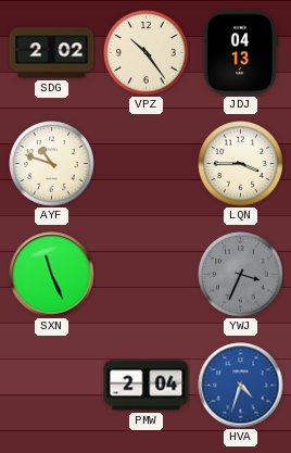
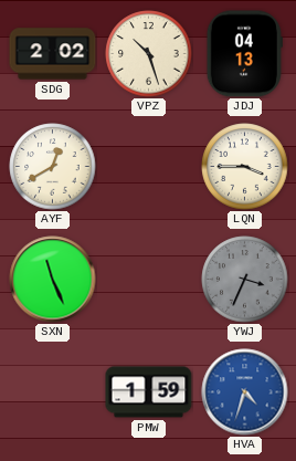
VPZ: 10:24 -> 10:27
AYF: 10:48 -> 12:40
PMW: 2:04 -> 1:59
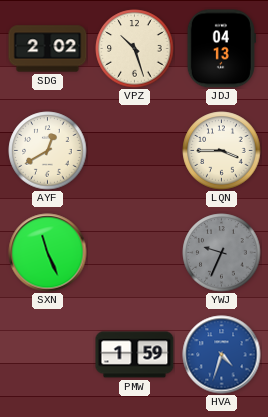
YWJ: 3:34 -> 9:34
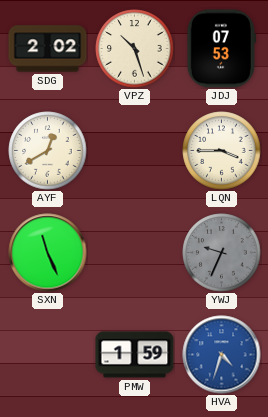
JDJ: 04:13 -> 07:53
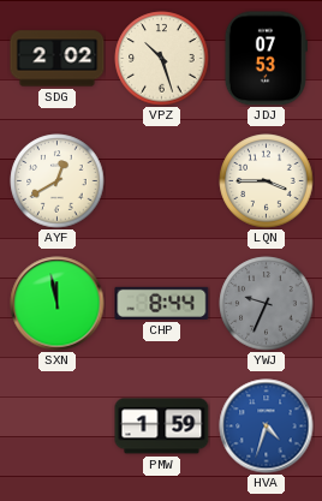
SXN: 11:26 -> 11:58
CHP: none -> 8:44
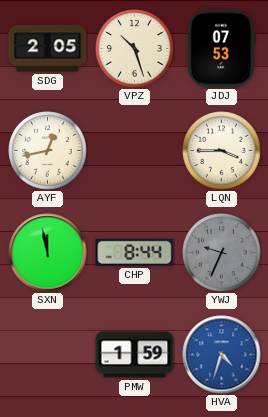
SDG: 2:02 -> 2:05
AYF: 12:40 -> 12:43
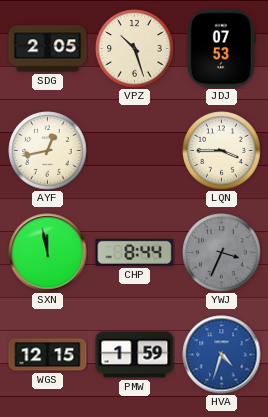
YWJ: 9:34 -> 3:34
WGS: none -> 12:15
